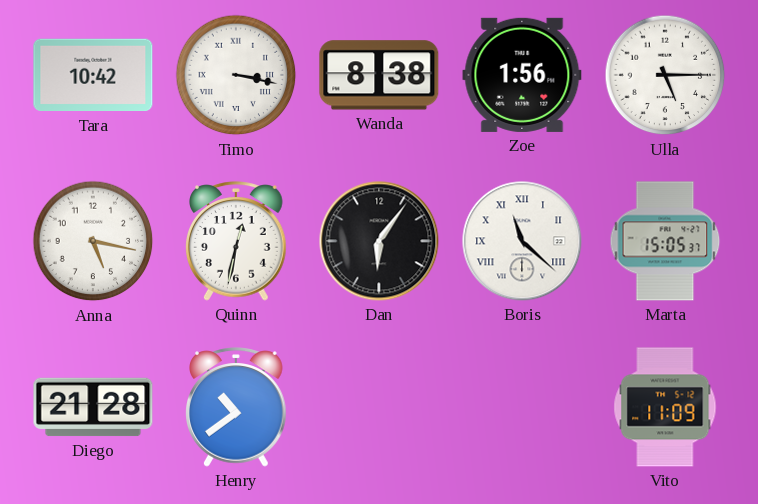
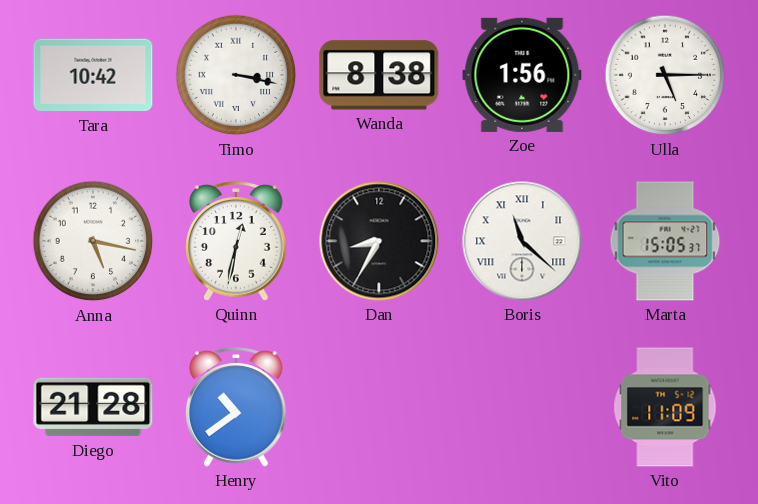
Dan: 6:06 -> 8:35
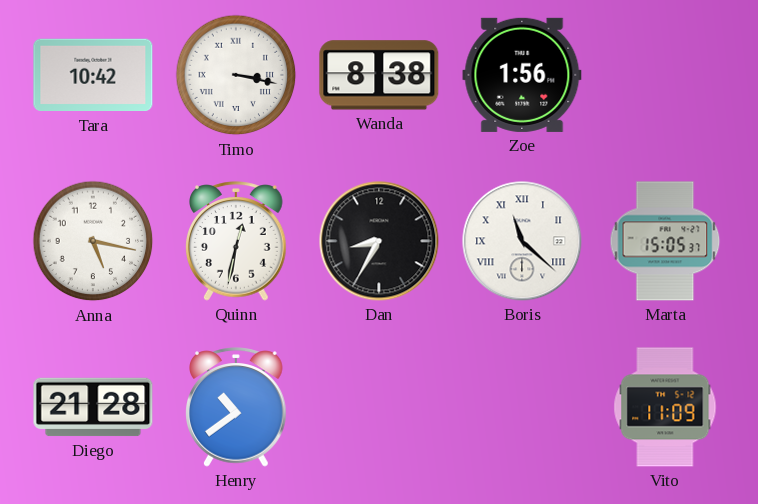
Ulla: 5:15 -> none
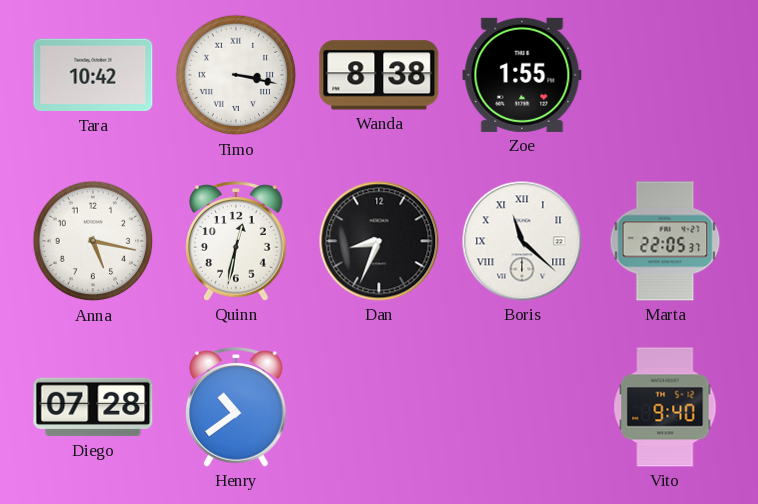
Zoe: 1:56 -> 1:55
Dan: 8:35 -> 8:34
Marta: 15:05 -> 22:05
Diego: 21:28 -> 07:28
Vito: 11:09 -> 9:40
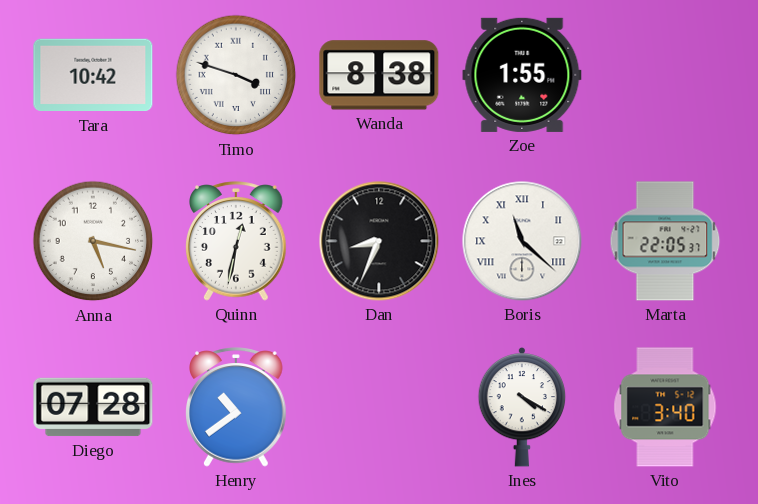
Timo: 3:17 -> 3:48
Ines: none -> 4:20
Vito: 9:40 -> 3:40
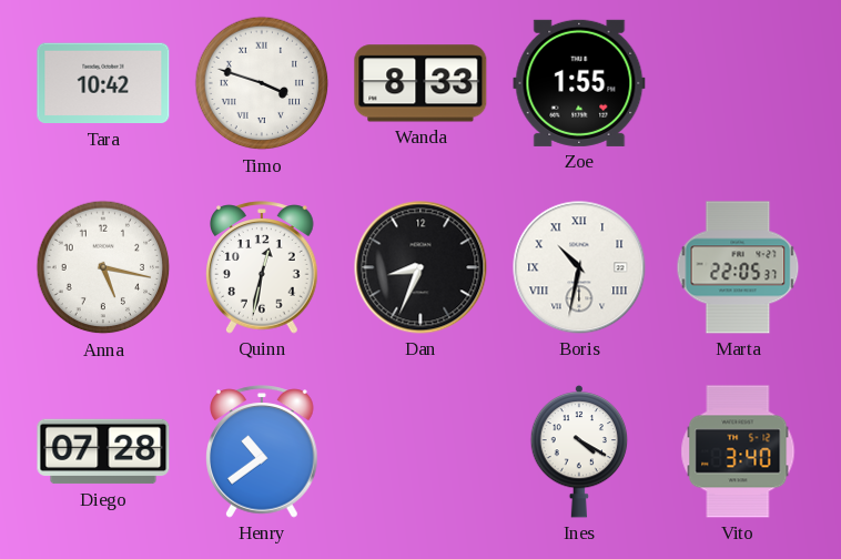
Wanda: 8:38 -> 8:33
Boris: 11:22 -> 10:32
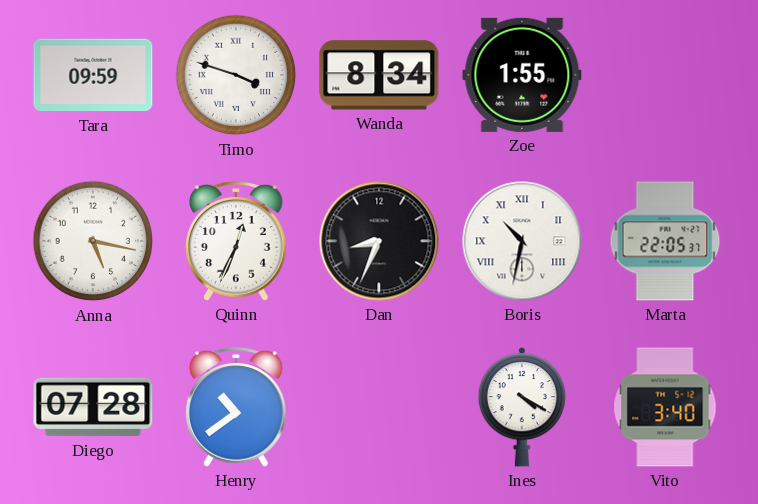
Tara: 10:42 -> 09:59
Wanda: 8:33 -> 8:34
Quinn: 12:32 -> 12:34
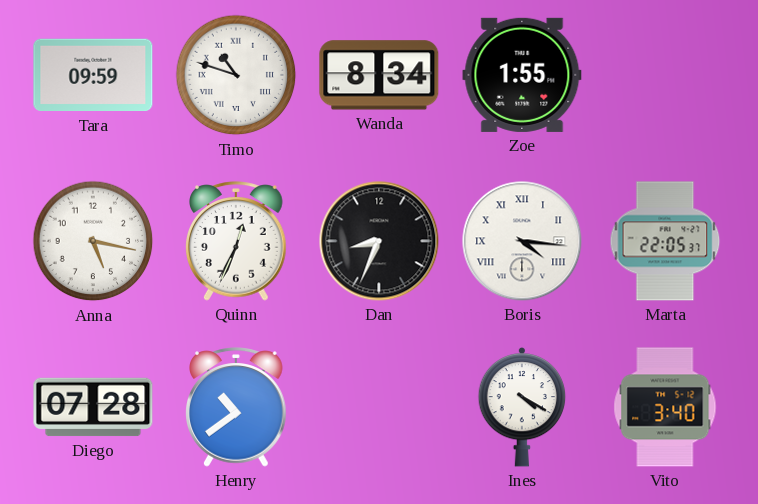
Timo: 3:48 -> 10:48
Boris: 10:32 -> 4:16
